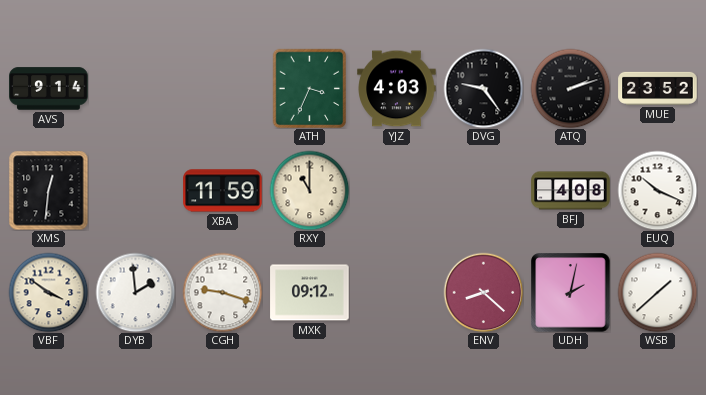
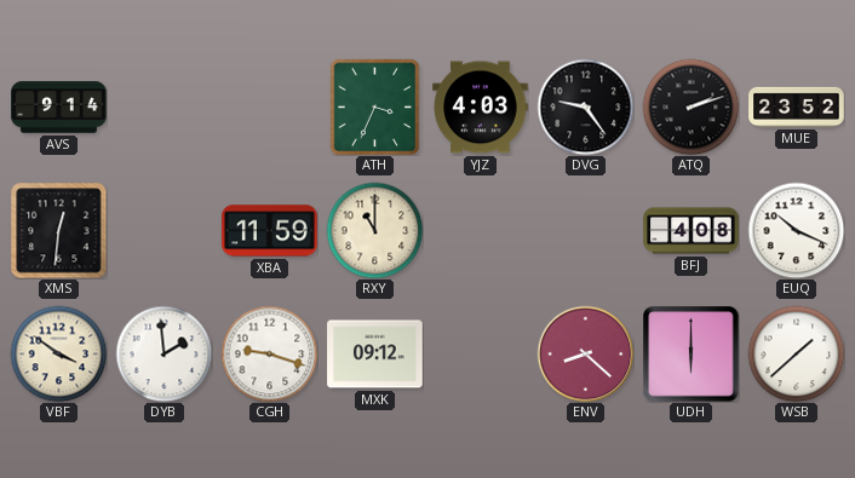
UDH: 2:02 -> 6:00
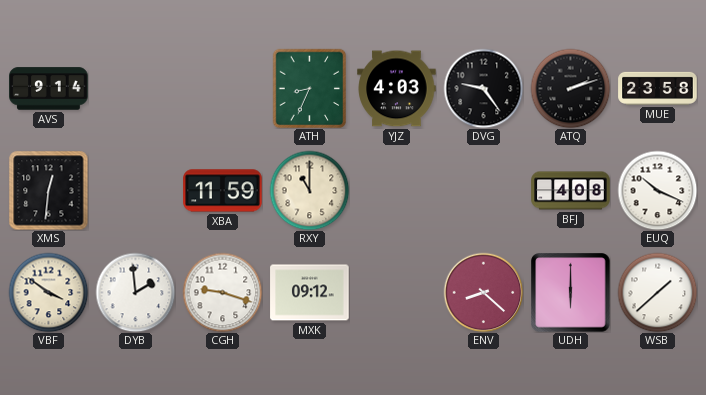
ATH: 3:34 -> 8:34
MUE: 23:52 -> 23:58
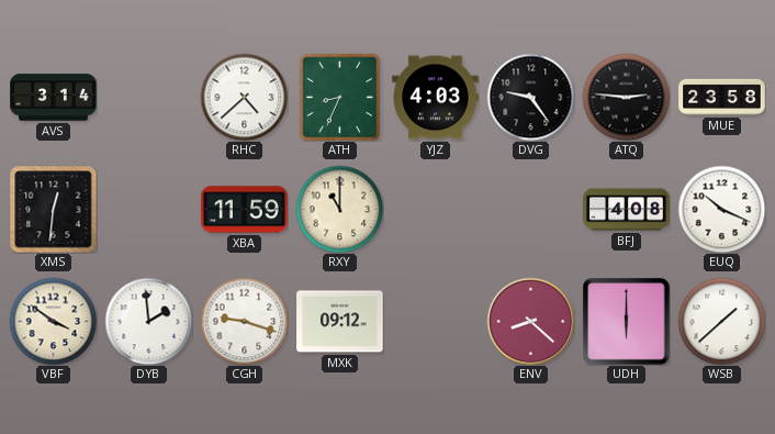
AVS: 9:14 -> 3:14
RHC: none -> 4:38
ATQ: 2:12 -> 2:46
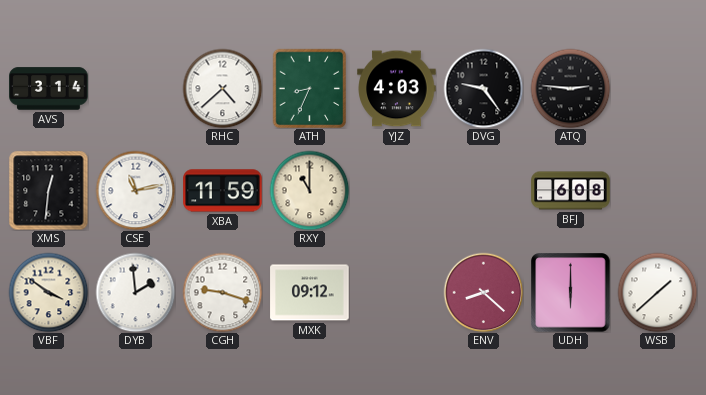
MUE: 23:58 -> none
CSE: none -> 11:13
BFJ: 4:08 -> 6:08
EUQ: 10:19 -> none
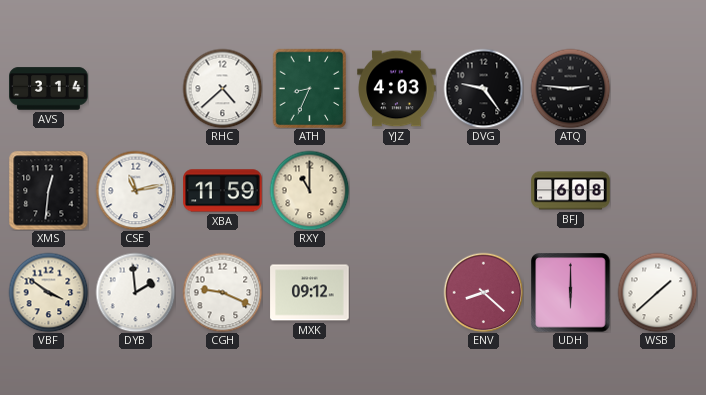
CGH: 9:18 -> 9:19
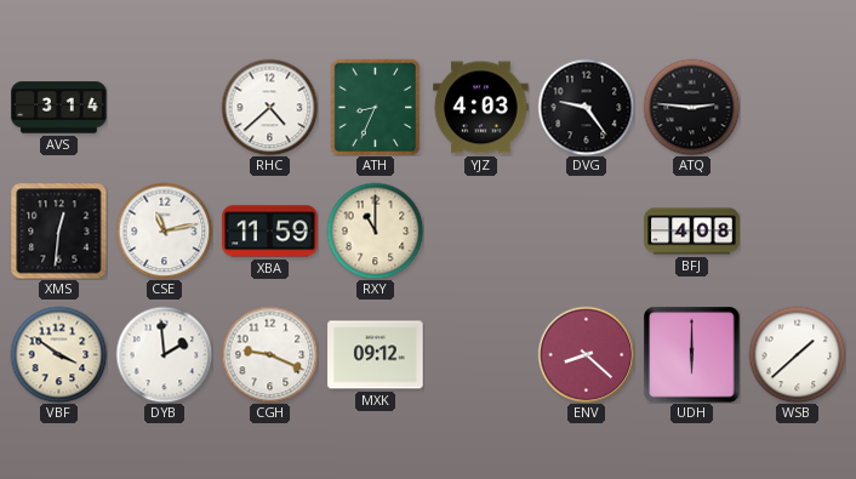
BFJ: 6:08 -> 4:08
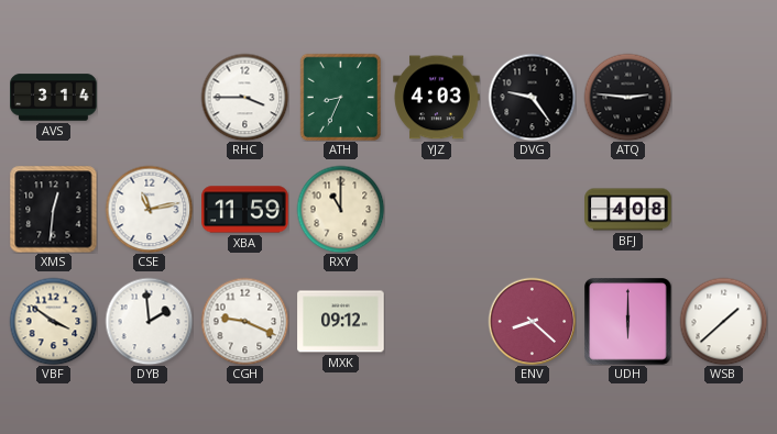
RHC: 4:38 -> 3:45
